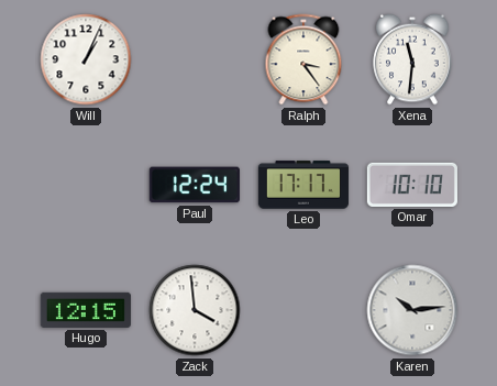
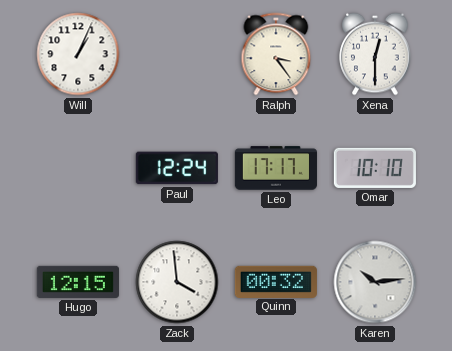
Xena: 11:31 -> 12:30
Quinn: none -> 00:32
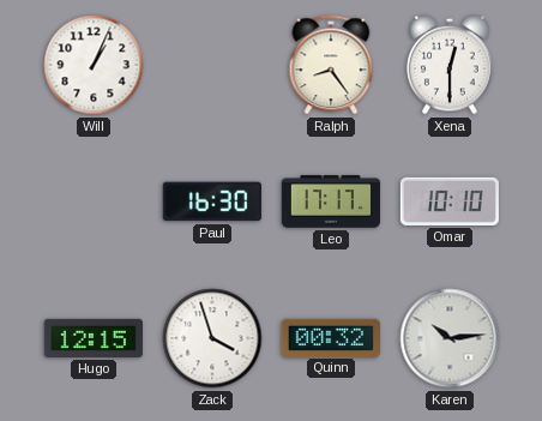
Ralph: 3:24 -> 8:24
Paul: 12:24 -> 16:30
Zack: 3:59 -> 3:57
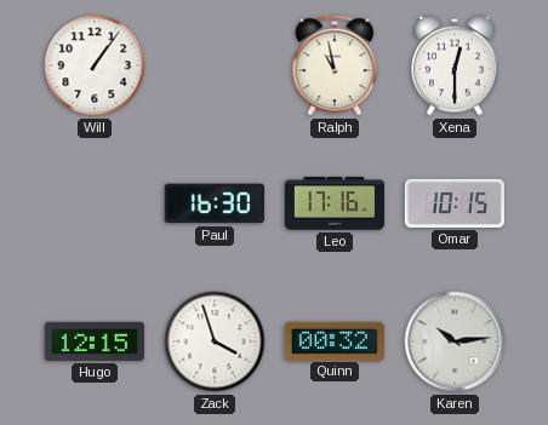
Will: 1:04 -> 1:06
Ralph: 8:24 -> 10:58
Leo: 17:17 -> 17:16
Omar: 10:10 -> 10:15
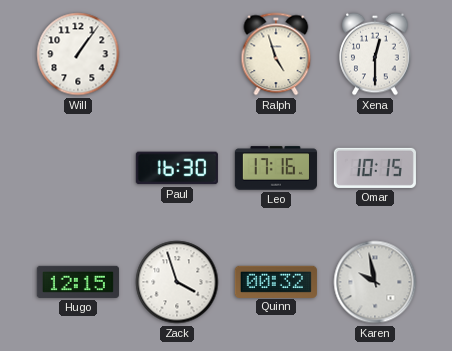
Ralph: 10:58 -> 4:57
Karen: 10:14 -> 9:58
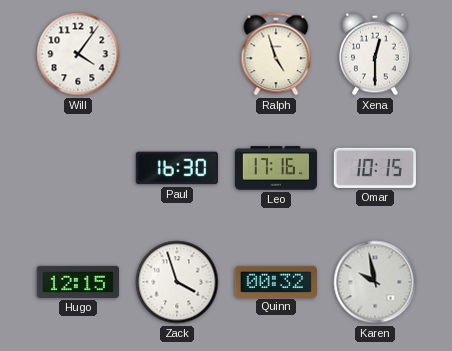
Will: 1:06 -> 4:06
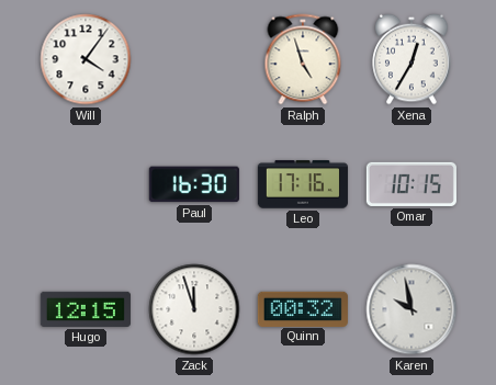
Xena: 12:30 -> 12:35
Zack: 3:57 -> 11:57
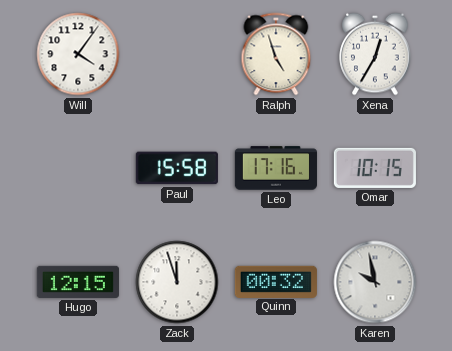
Paul: 16:30 -> 15:58
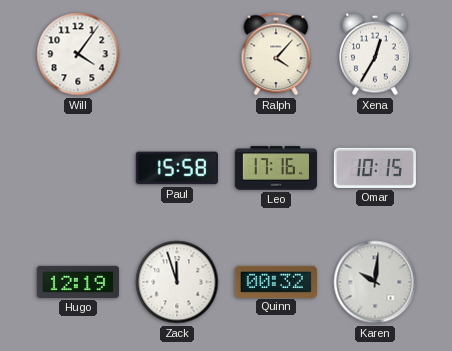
Ralph: 4:57 -> 4:07
Hugo: 12:15 -> 12:19
Karen: 9:58 -> 10:01
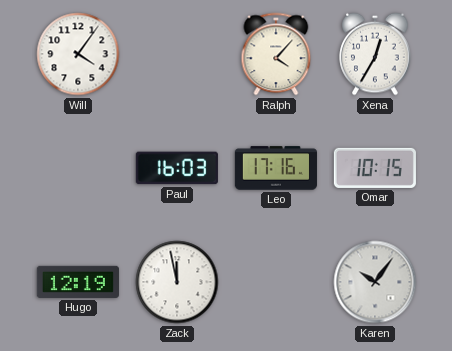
Paul: 15:58 -> 16:03
Zack: 11:57 -> 11:58
Quinn: 00:32 -> none
Karen: 10:01 -> 10:06
